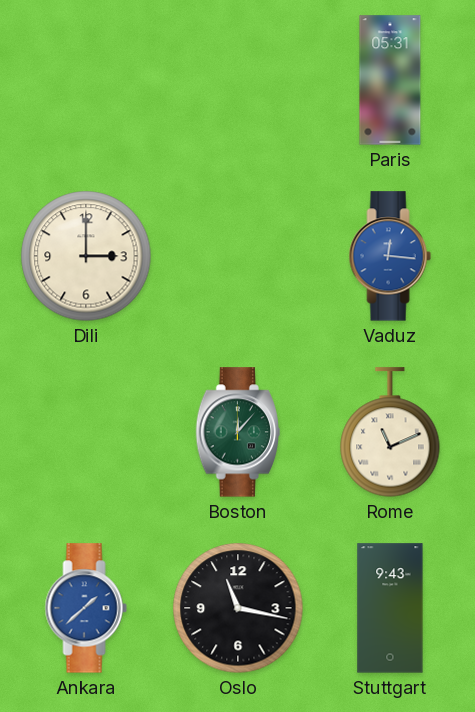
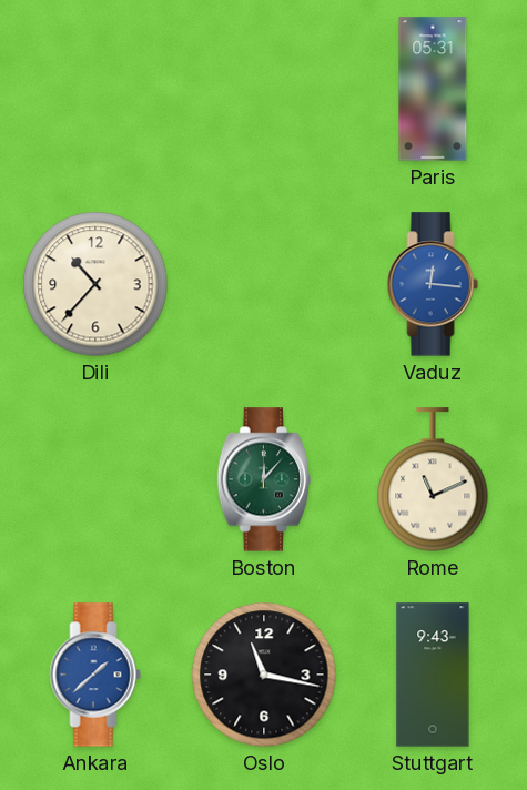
Dili: 3:00 -> 10:37
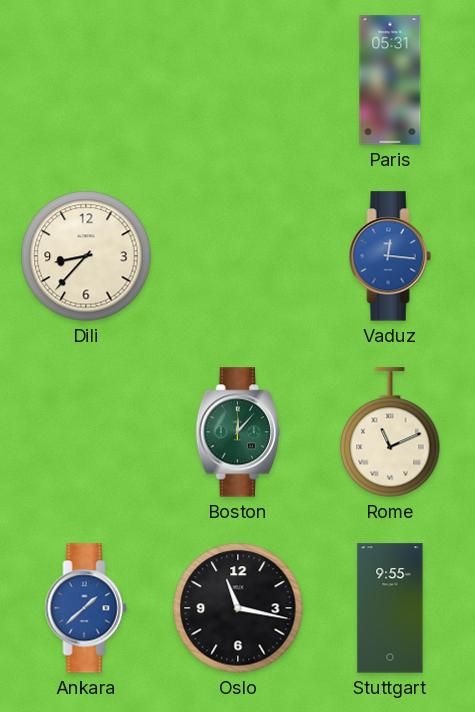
Dili: 10:37 -> 8:37
Stuttgart: 9:43 -> 9:55
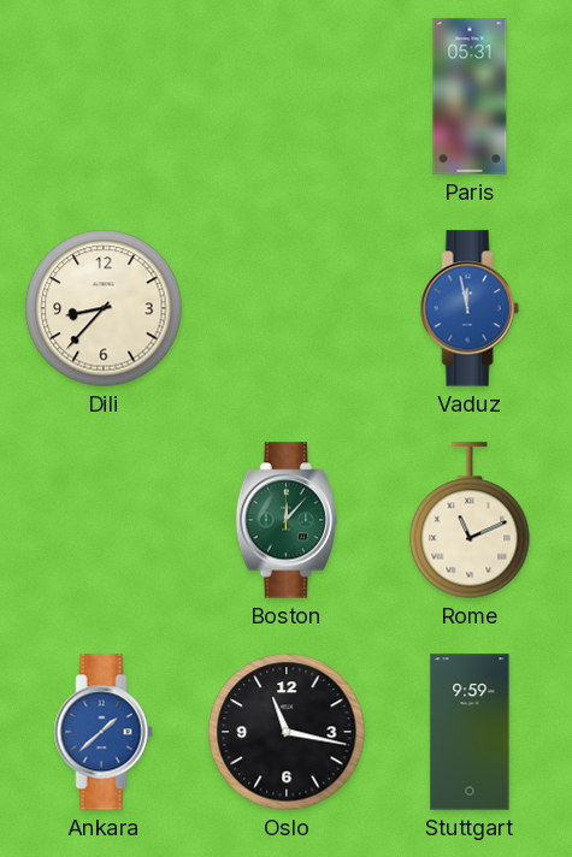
Vaduz: 12:16 -> 11:58
Stuttgart: 9:55 -> 9:59
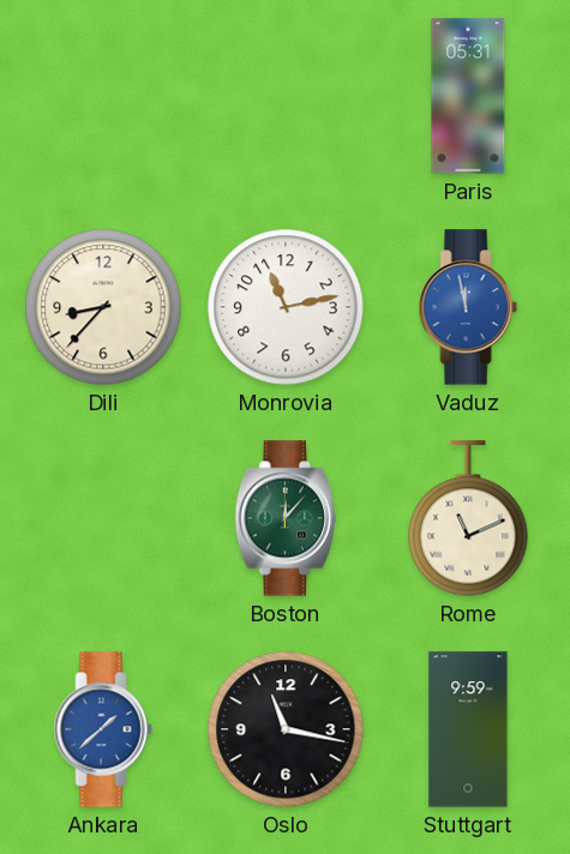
Monrovia: none -> 11:13
